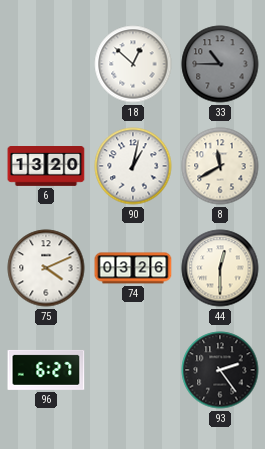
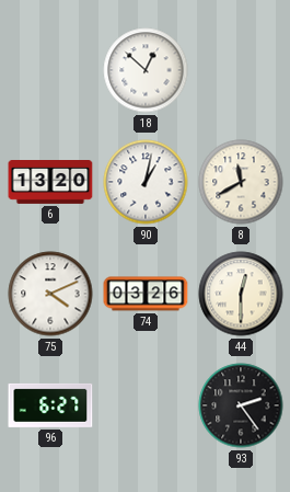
33: 10:45 -> none
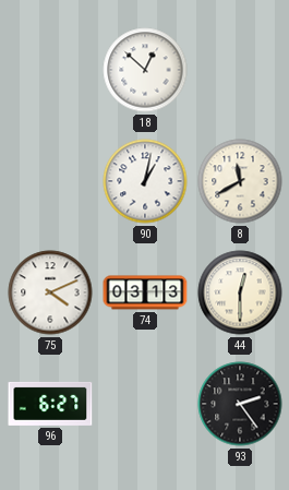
6: 13:20 -> none
74: 03:26 -> 03:13
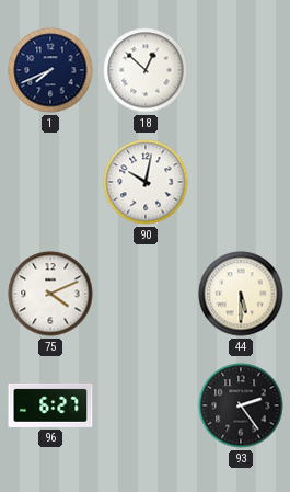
1: none -> 7:41
90: 1:02 -> 10:02
8: 11:40 -> none
74: 03:13 -> none
44: 12:30 -> 5:30
